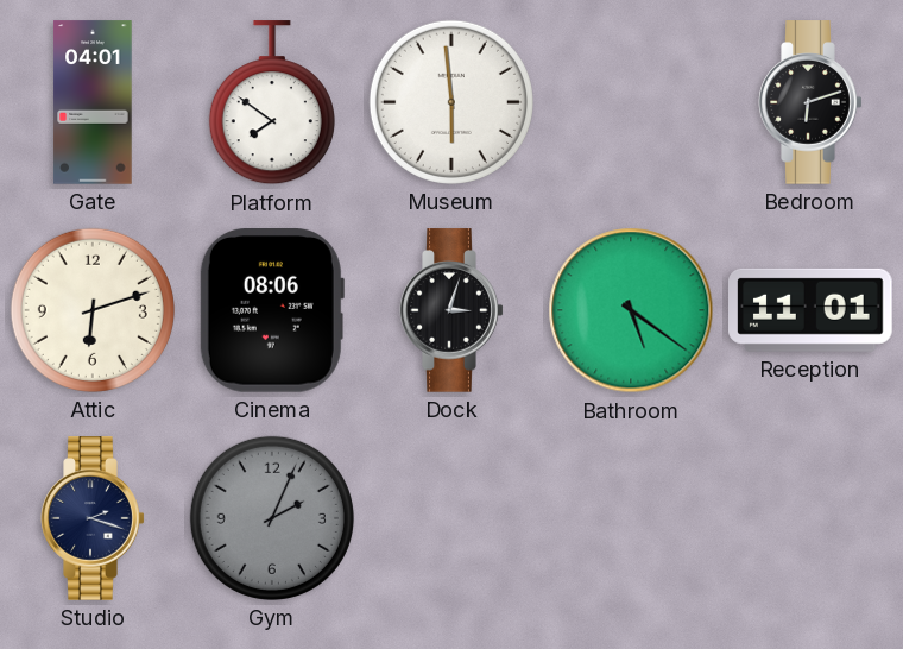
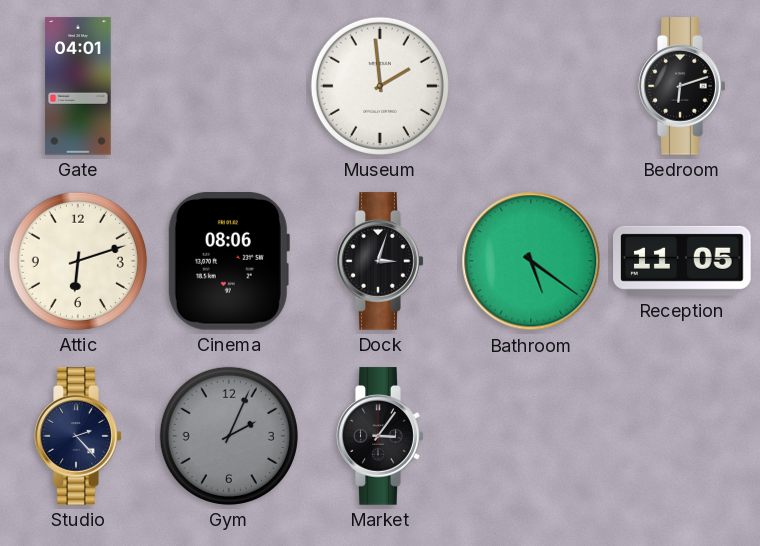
Platform: 7:51 -> none
Museum: 5:59 -> 1:59
Reception: 11:01 -> 11:05
Studio: 2:18 -> 2:23
Market: none -> 3:06
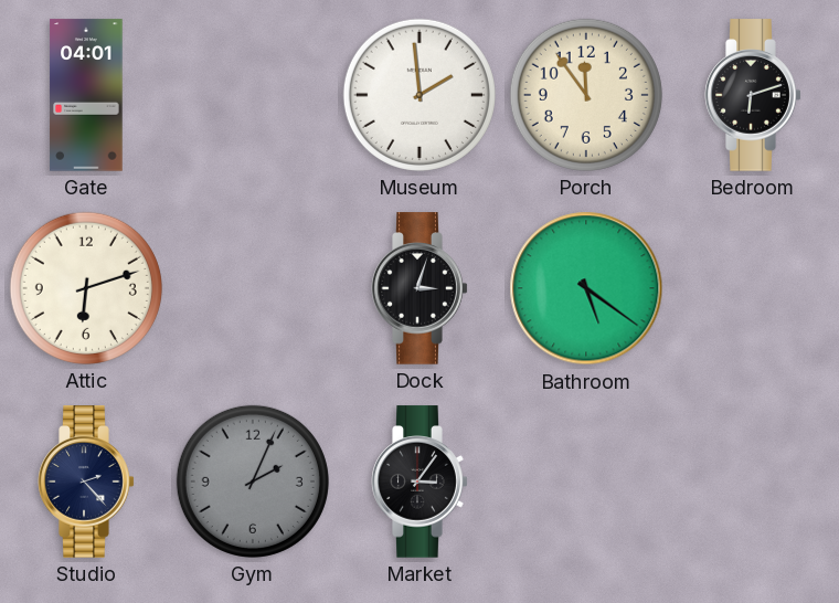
Porch: none -> 11:54
Cinema: 08:06 -> none
Reception: 11:05 -> none
